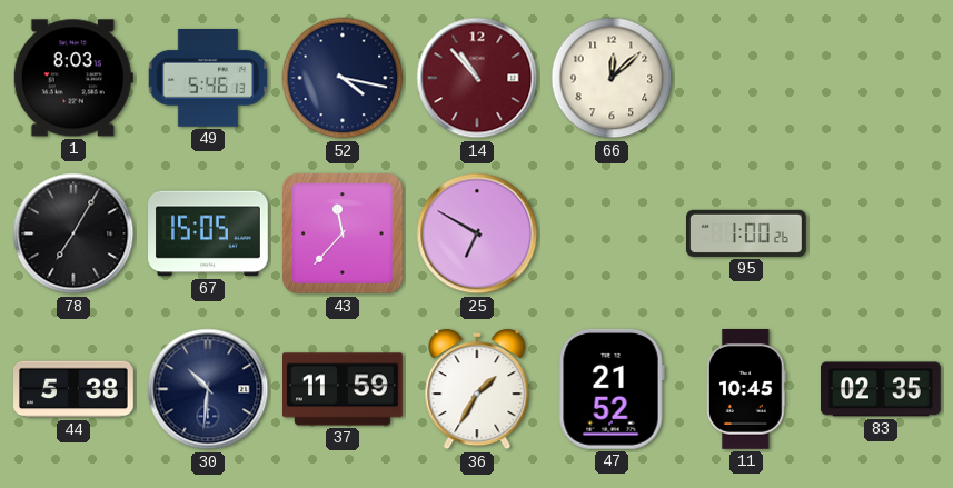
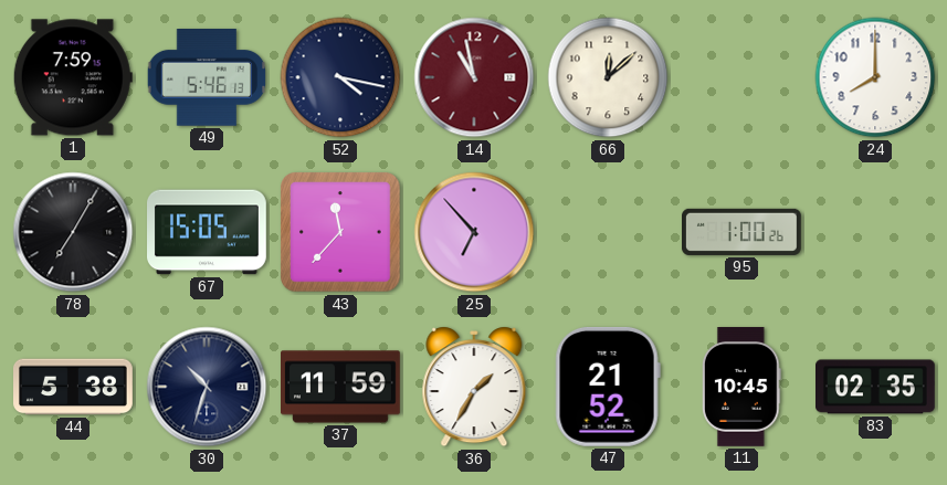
1: 8:03 -> 7:59
14: 10:53 -> 10:58
24: none -> 8:00
25: 6:50 -> 6:53
30: 10:31 -> 10:33
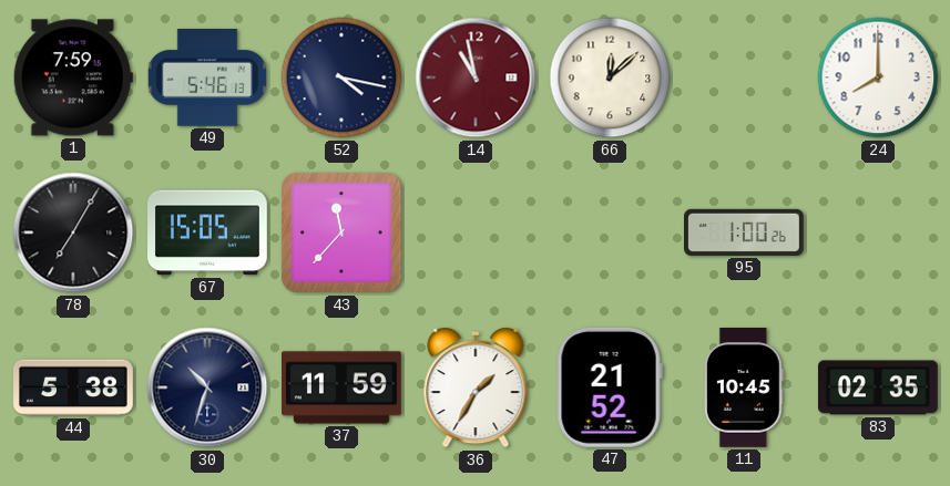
25: 6:53 -> none
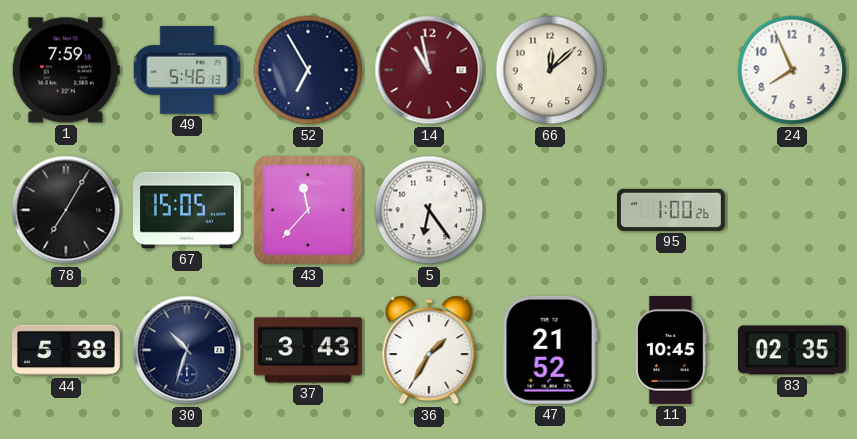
52: 4:17 -> 6:55
24: 8:00 -> 7:56
5: none -> 6:24
37: 11:59 -> 3:43
